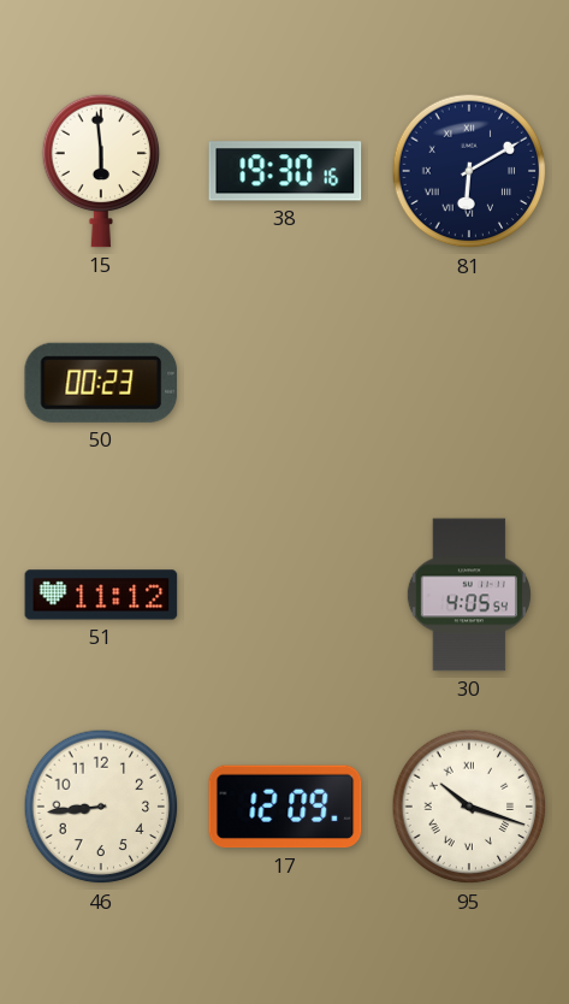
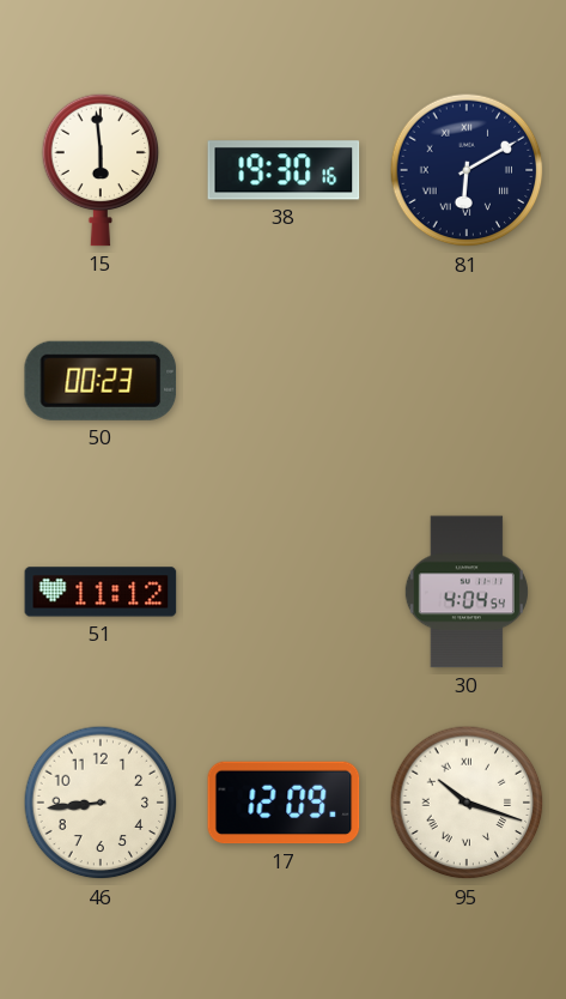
30: 4:05 -> 4:04
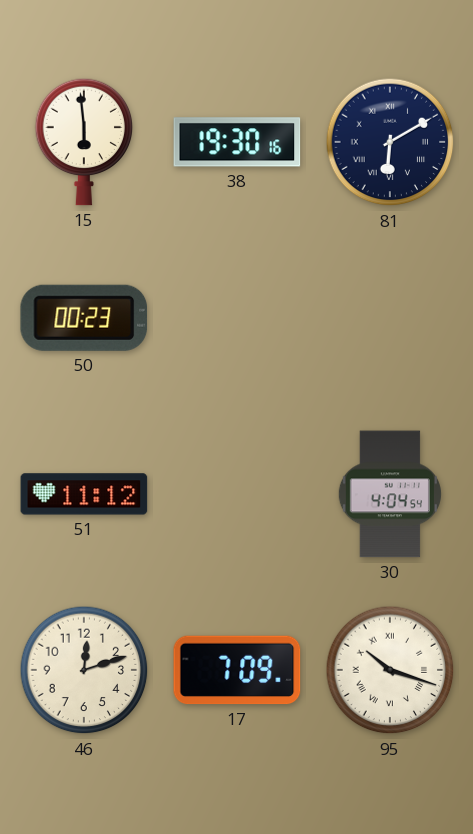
46: 8:44 -> 12:12
17: 12:09 -> 7:09
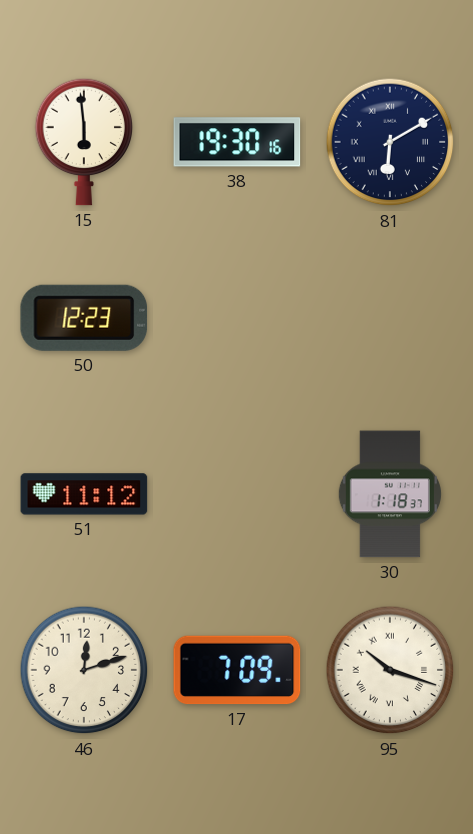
50: 00:23 -> 12:23
30: 4:04 -> 1:18
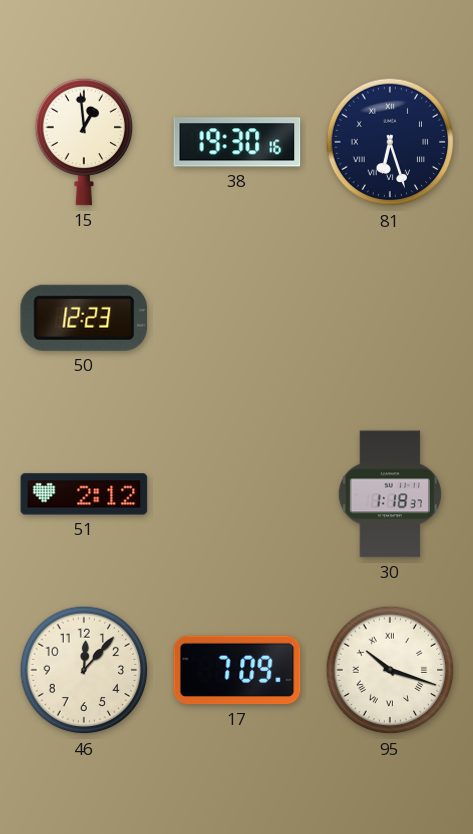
15: 5:59 -> 12:59
81: 6:10 -> 6:27
51: 11:12 -> 2:12
46: 12:12 -> 12:07
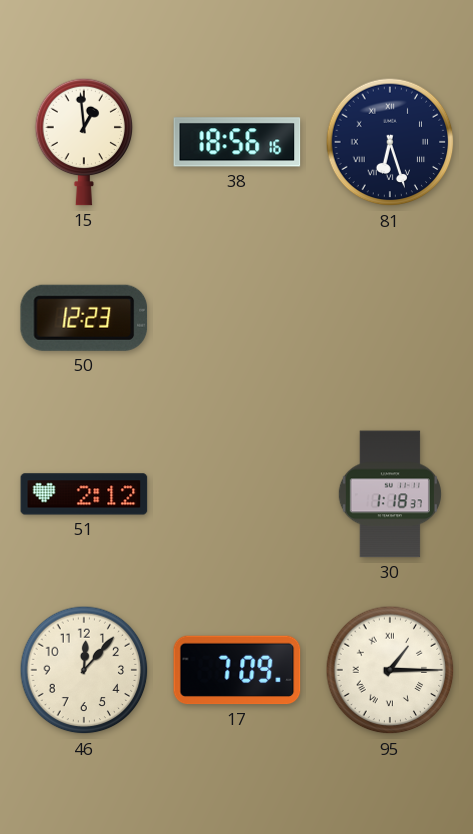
38: 19:30 -> 18:56
95: 10:18 -> 1:15
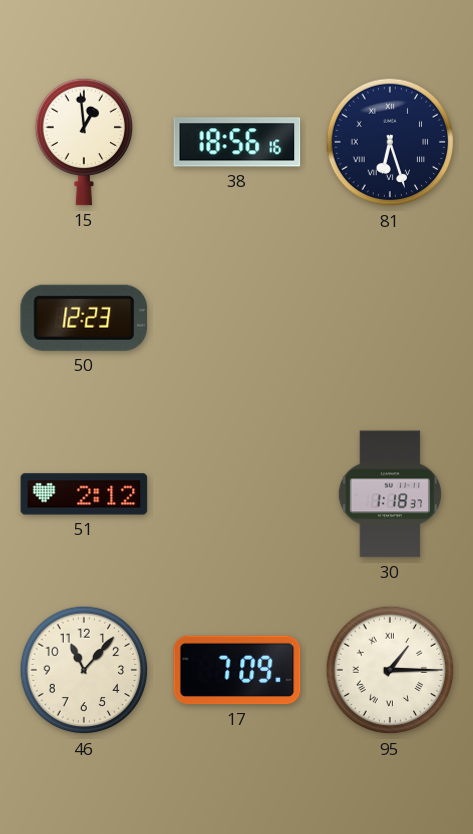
46: 12:07 -> 11:07
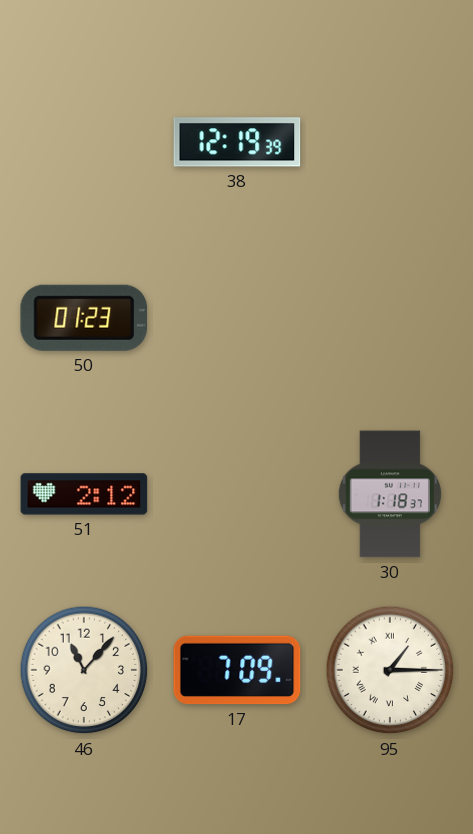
15: 12:59 -> none
38: 18:56 -> 12:19
81: 6:27 -> none
50: 12:23 -> 01:23
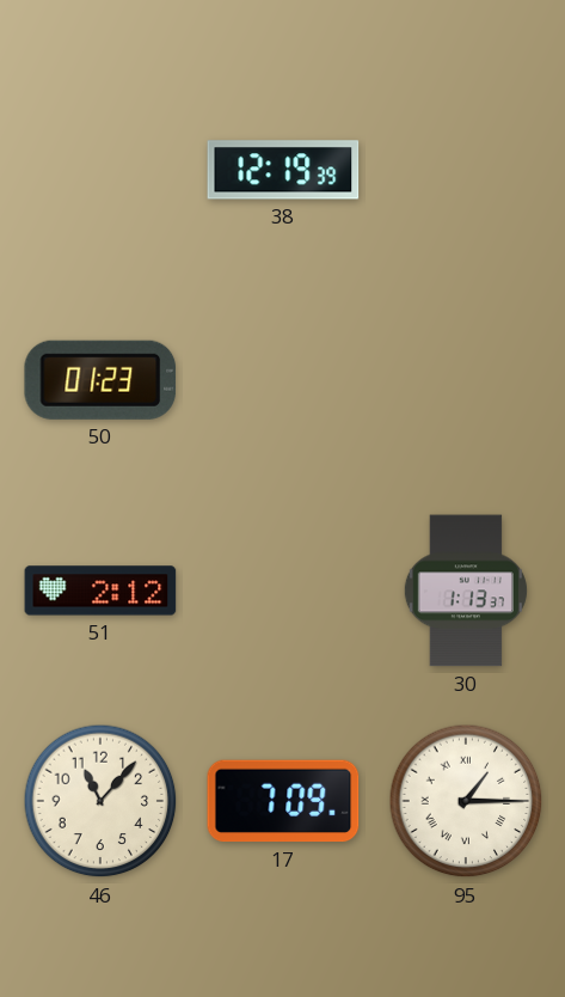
30: 1:18 -> 1:13
